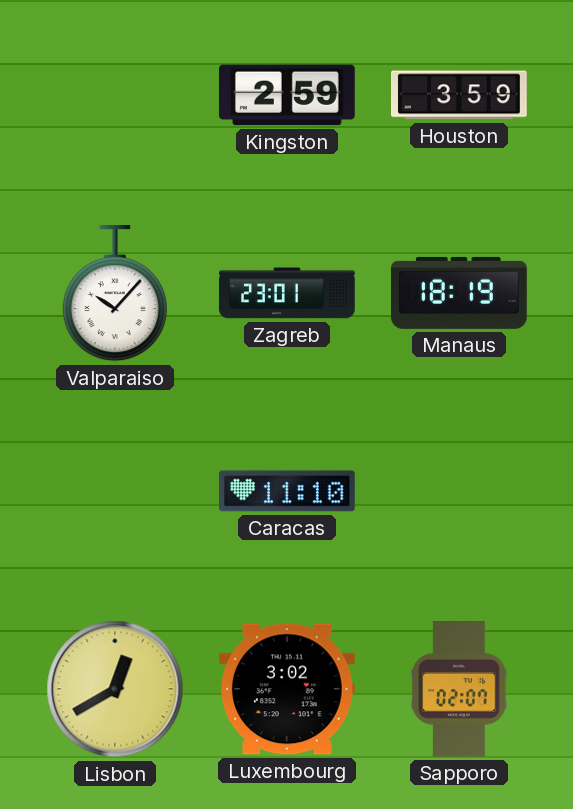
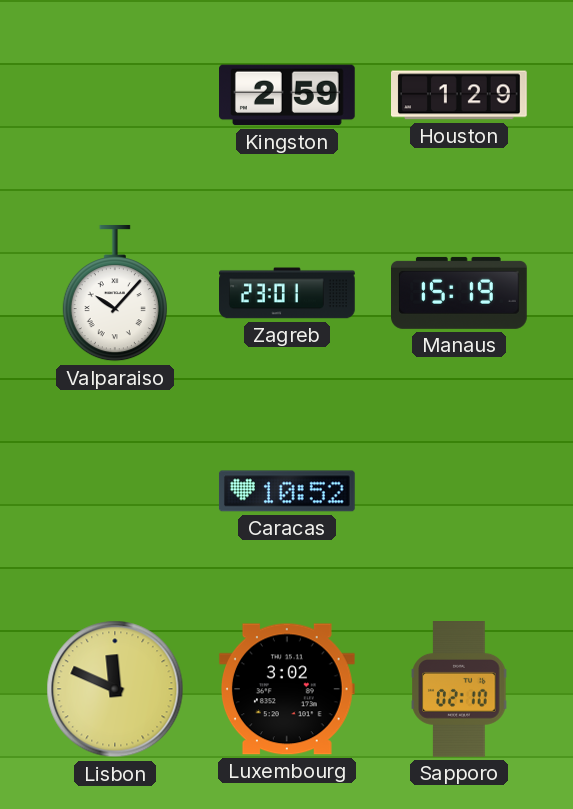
Houston: 3:59 -> 1:29
Manaus: 18:19 -> 15:19
Caracas: 11:10 -> 10:52
Lisbon: 12:40 -> 11:49
Sapporo: 02:07 -> 02:10
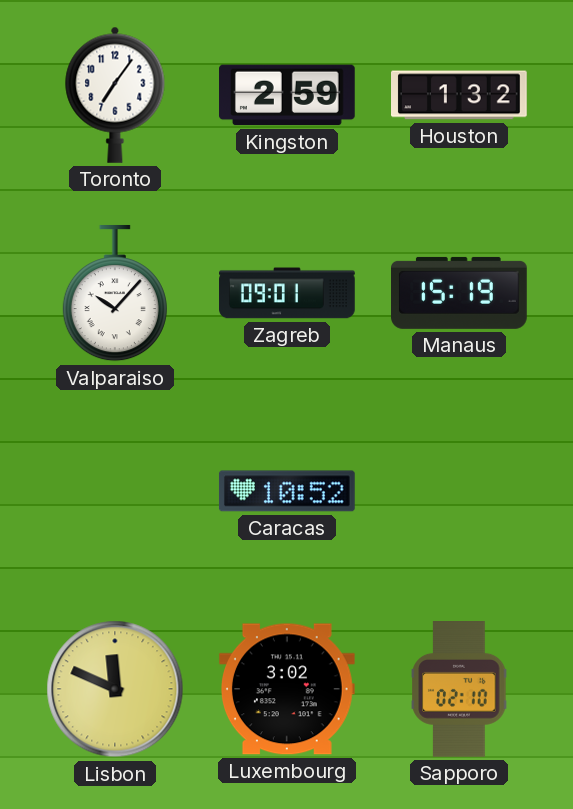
Toronto: none -> 7:06
Houston: 1:29 -> 1:32
Zagreb: 23:01 -> 09:01
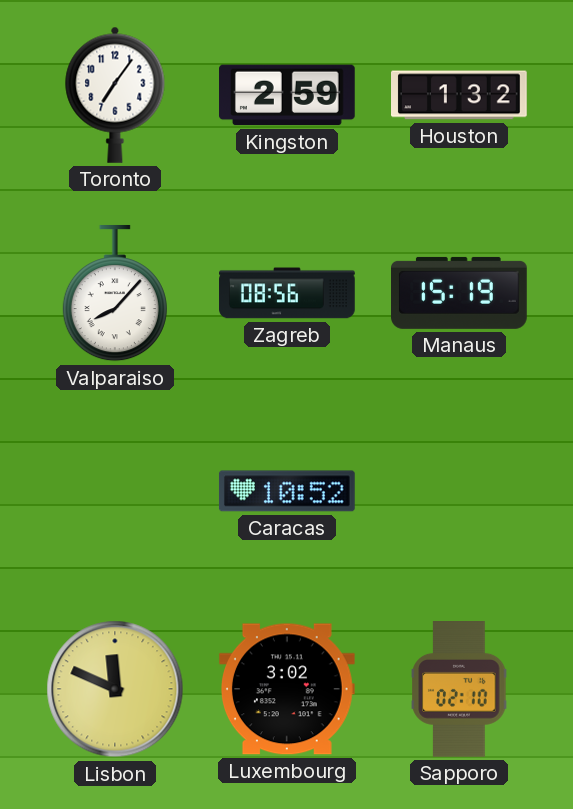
Valparaiso: 10:07 -> 8:07
Zagreb: 09:01 -> 08:56
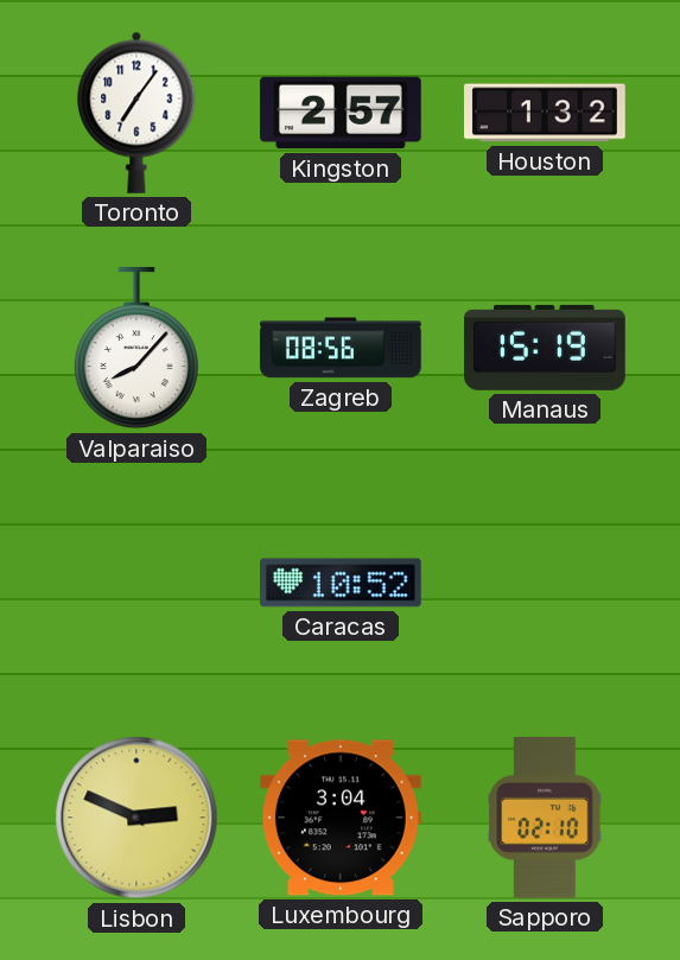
Kingston: 2:59 -> 2:57
Lisbon: 11:49 -> 2:49
Luxembourg: 3:02 -> 3:04
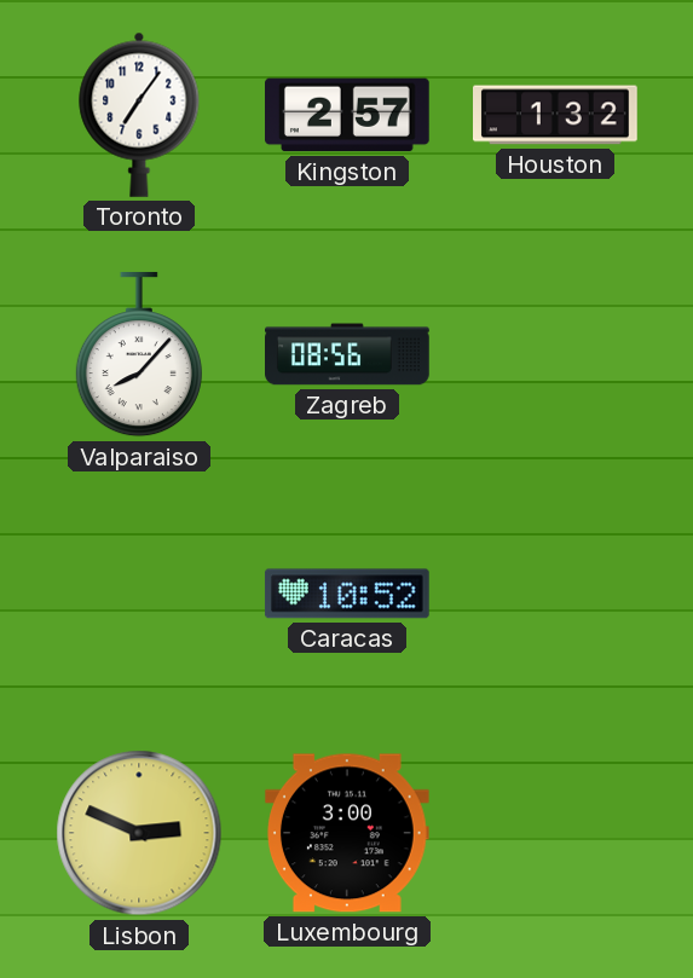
Manaus: 15:19 -> none
Luxembourg: 3:04 -> 3:00
Sapporo: 02:10 -> none
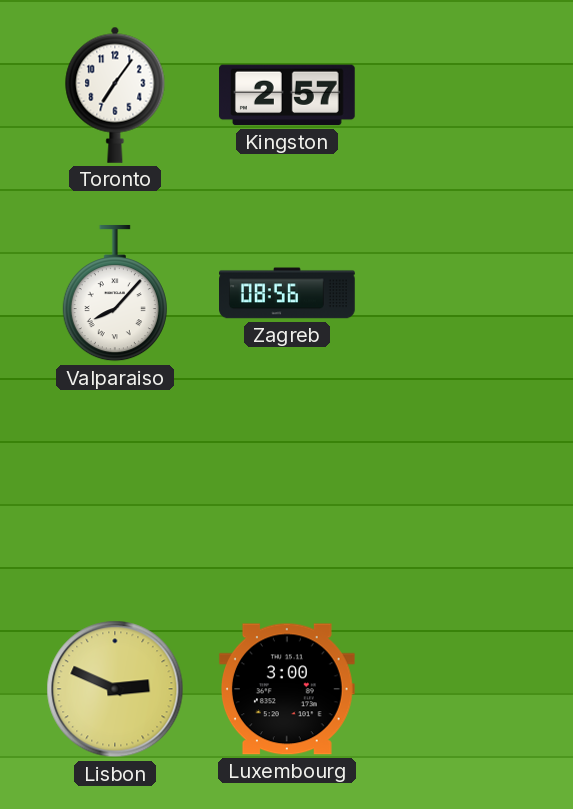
Houston: 1:32 -> none
Caracas: 10:52 -> none
